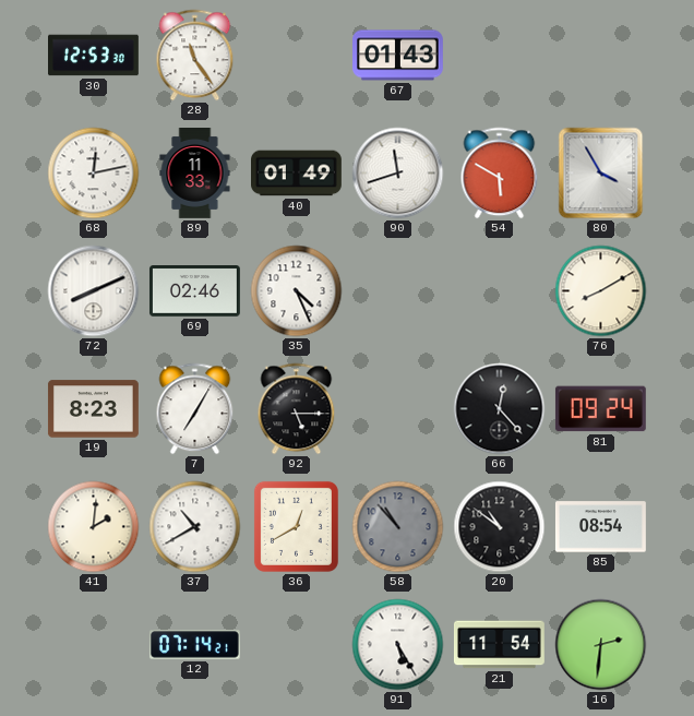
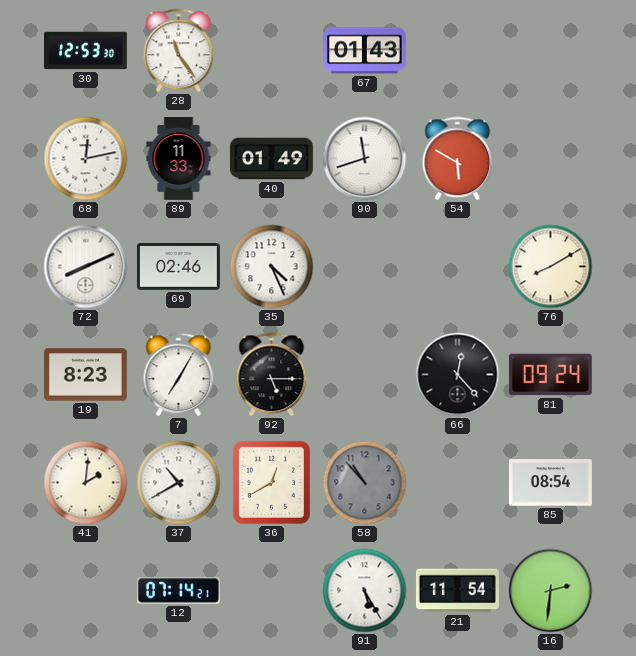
80: 3:55 -> none
20: 10:51 -> none
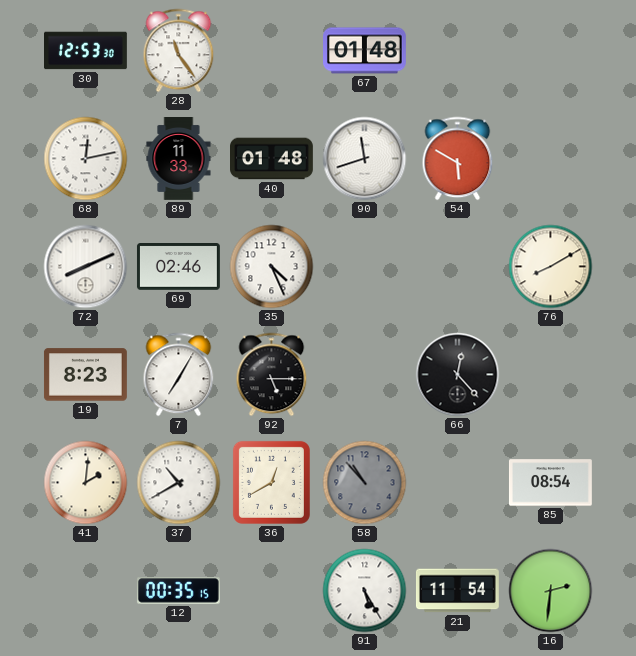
67: 01:43 -> 01:48
40: 01:49 -> 01:48
81: 09:24 -> none
12: 07:14 -> 00:35
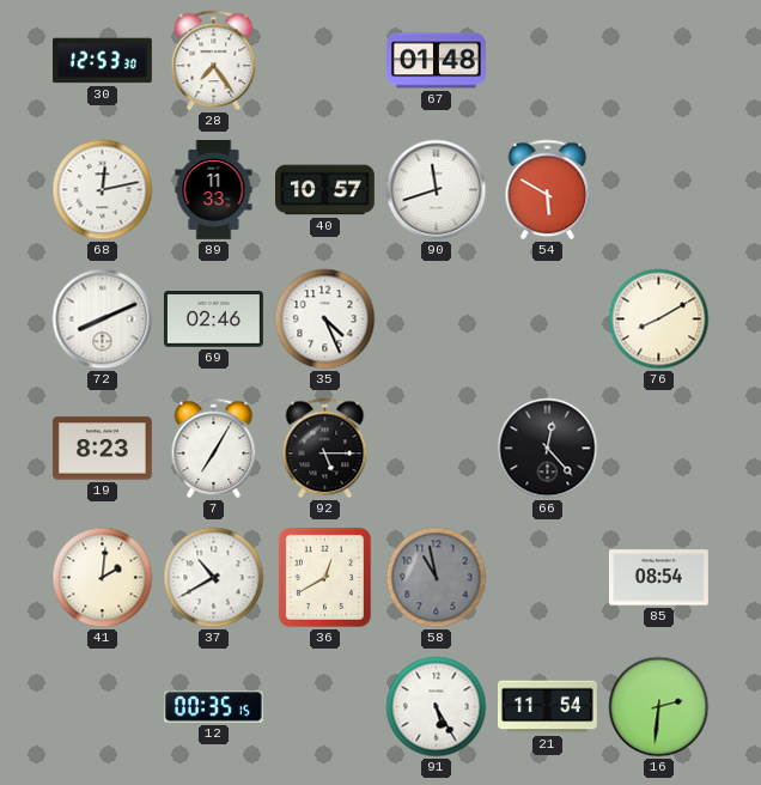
28: 11:24 -> 7:24
40: 01:48 -> 10:57
58: 10:53 -> 10:58
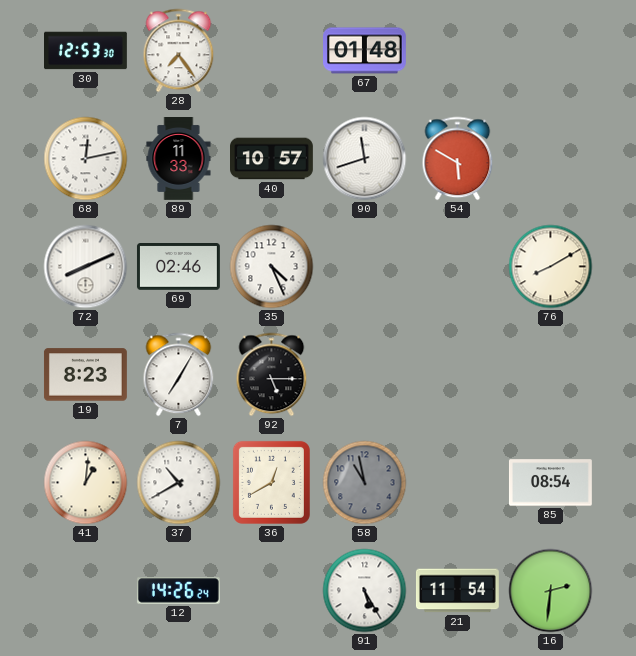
66: 12:23 -> none
41: 2:01 -> 1:01
12: 00:35 -> 14:26
